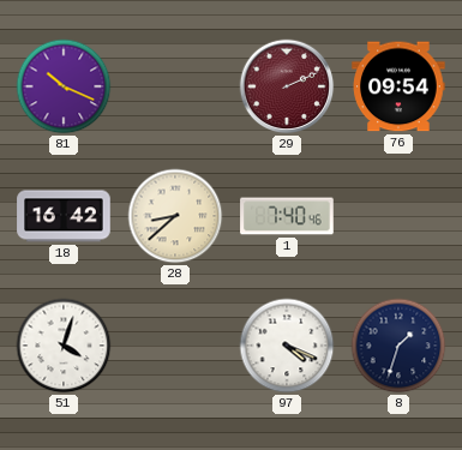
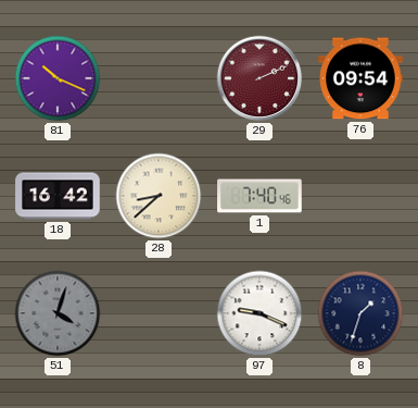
51 dial: white -> grey
97: 4:19 -> 9:19
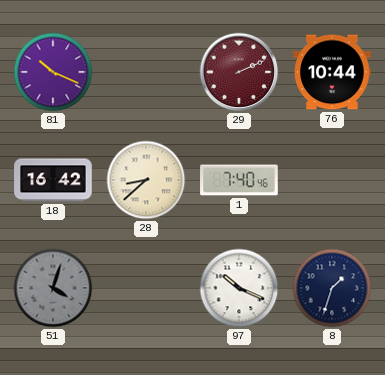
76: 09:54 -> 10:44
97: 9:19 -> 10:19
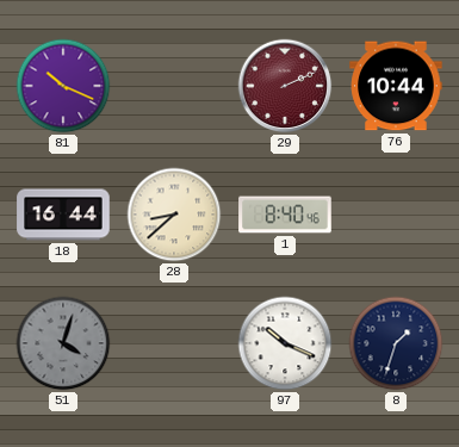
18: 16:42 -> 16:44
1: 7:40 -> 8:40
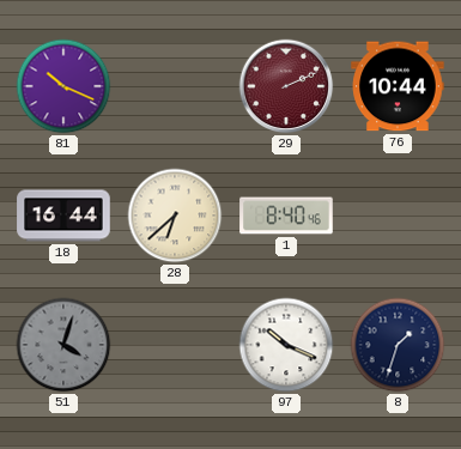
28: 8:38 -> 6:38
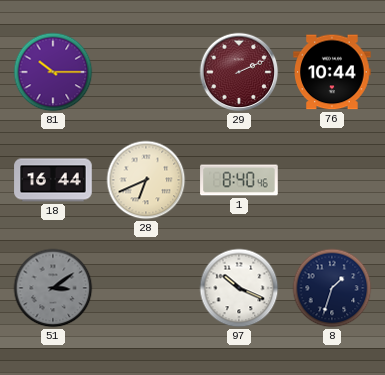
81: 10:19 -> 10:15
28: 6:38 -> 6:41
51: 4:03 -> 3:09
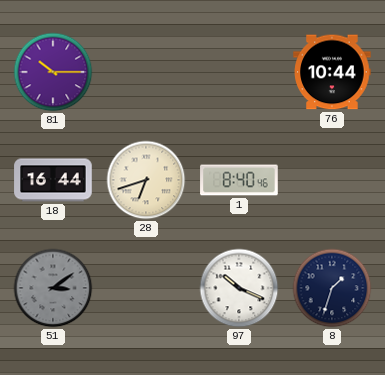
29: 2:11 -> none
28: 6:41 -> 6:42
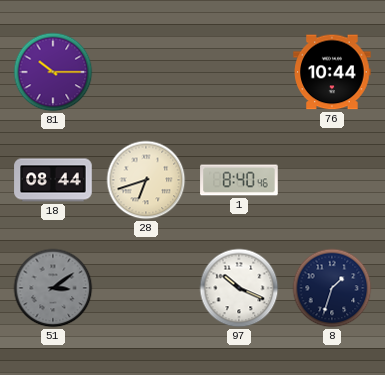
18: 16:44 -> 08:44
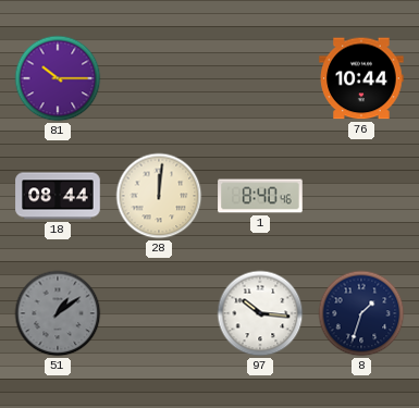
28: 6:42 -> 12:01
51: 3:09 -> 1:09
97: 10:19 -> 10:16
